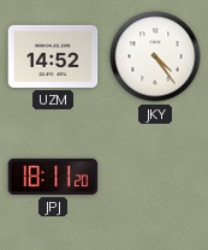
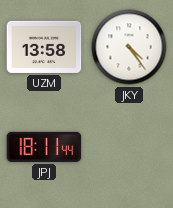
UZM: 14:52 -> 13:58
JPJ: 18:11:20 -> 18:11:44
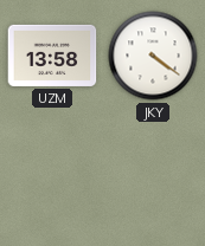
JKY: 4:24 -> 4:21
JPJ: 18:11 -> none
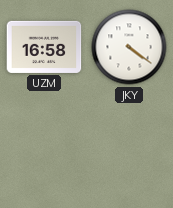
UZM: 13:58 -> 16:58
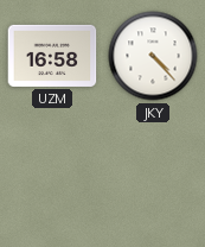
JKY: 4:21 -> 4:23
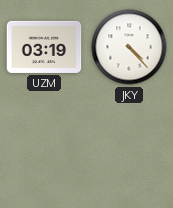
UZM: 16:58 -> 03:19
